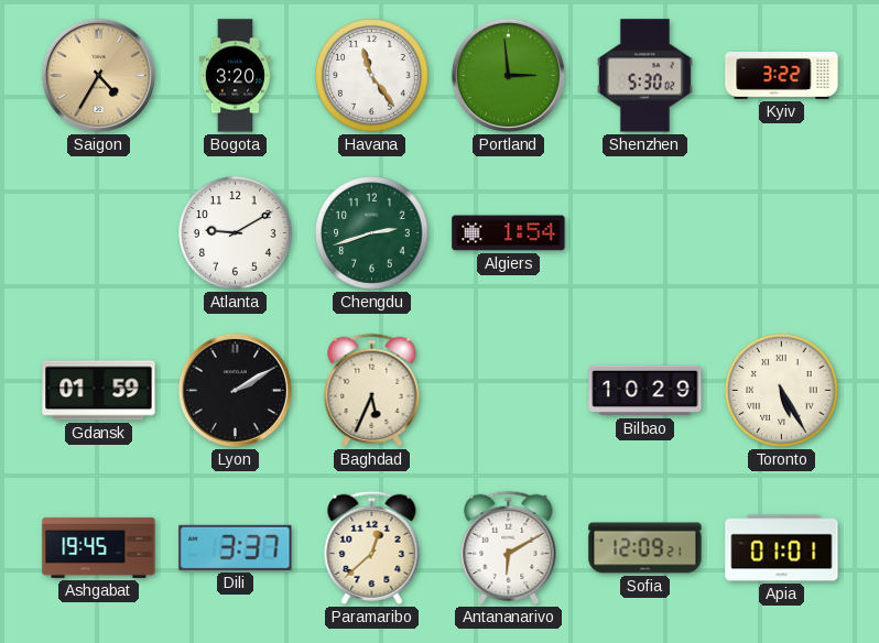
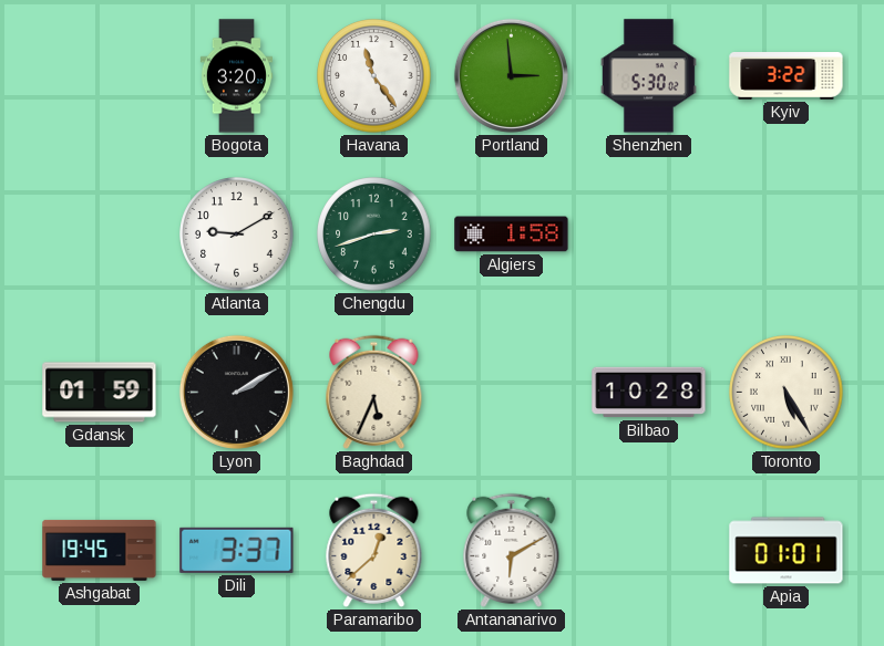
Saigon: 4:35 -> none
Algiers: 1:54 -> 1:58
Bilbao: 10:29 -> 10:28
Sofia: 12:09 -> none
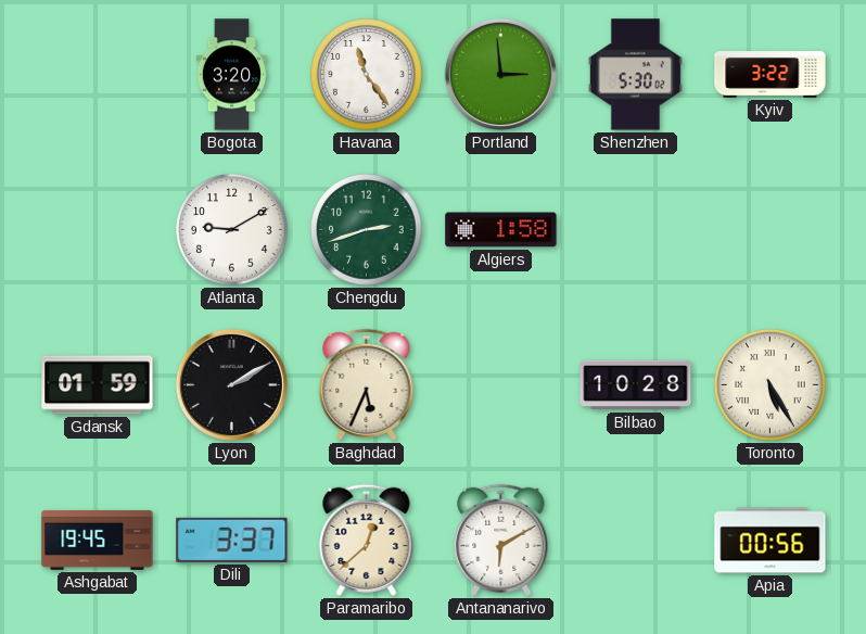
Apia: 01:01 -> 00:56
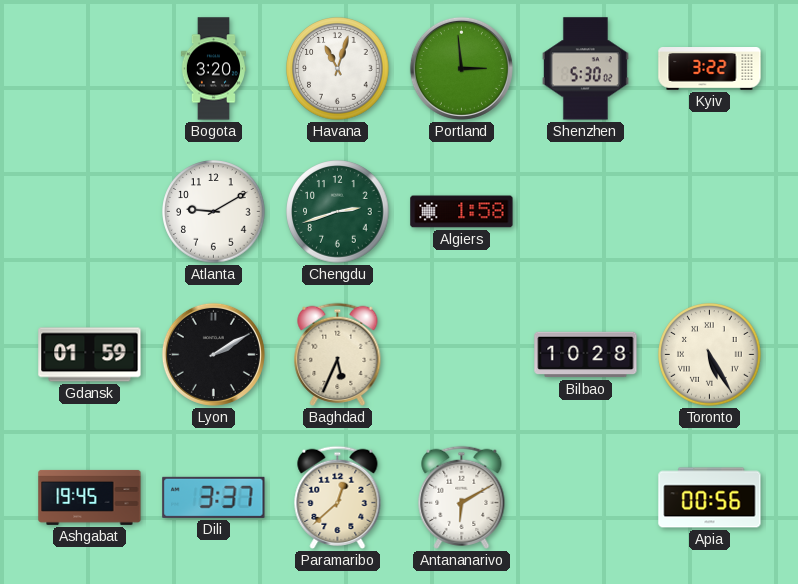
Havana: 11:24 -> 11:03
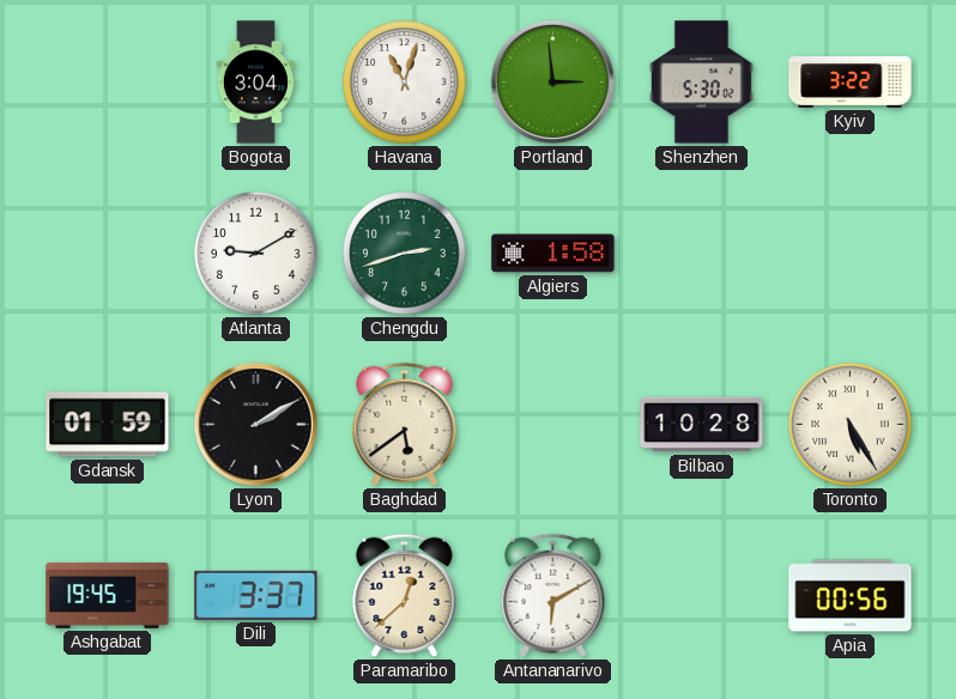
Bogota: 3:20 -> 3:04
Baghdad: 5:34 -> 5:39
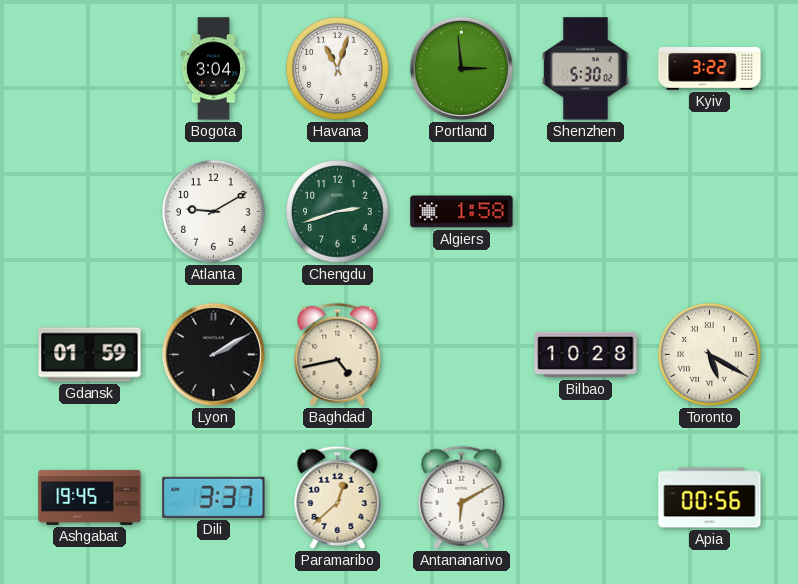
Baghdad: 5:39 -> 4:43
Toronto: 5:25 -> 5:20
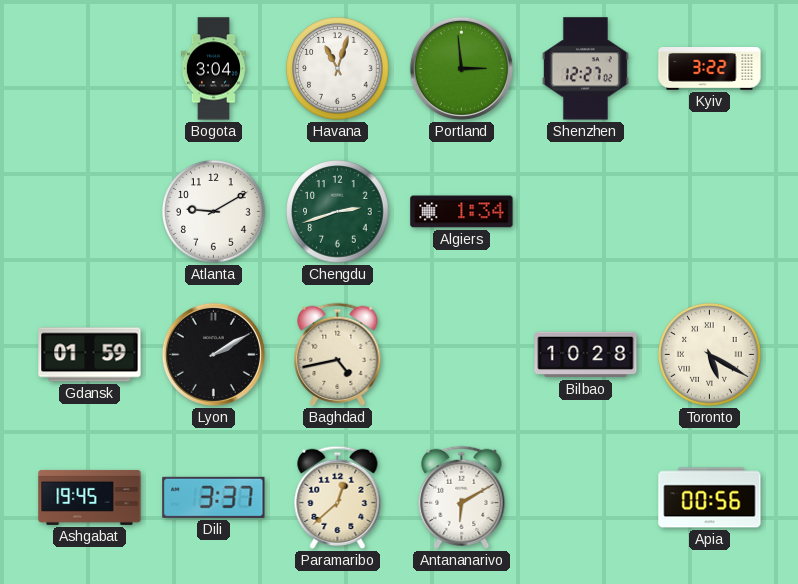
Shenzhen: 5:30 -> 12:27
Algiers: 1:58 -> 1:34
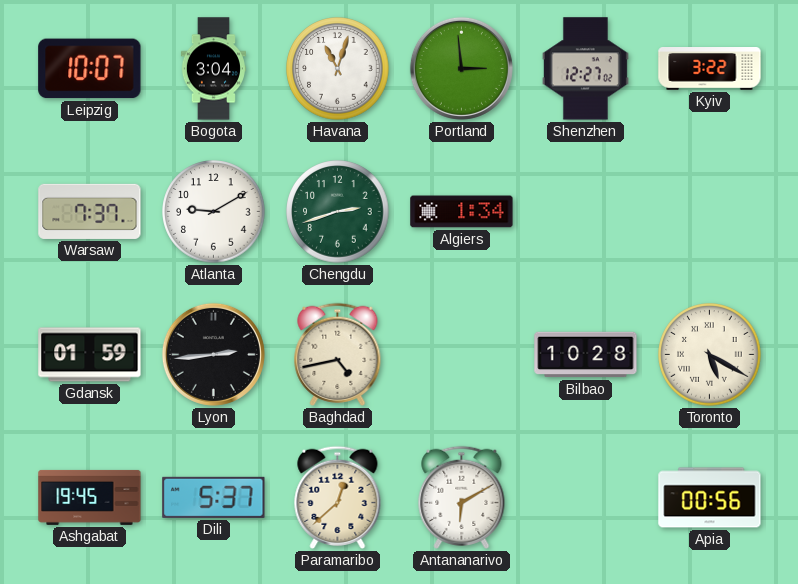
Leipzig: none -> 10:07
Warsaw: none -> 7:37
Lyon: 2:10 -> 2:44
Dili: 3:37 -> 5:37
